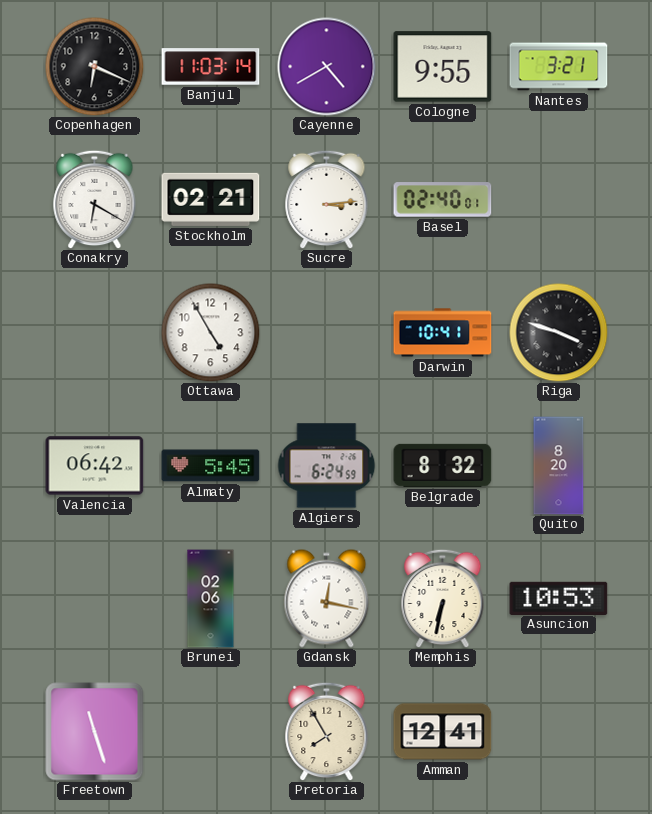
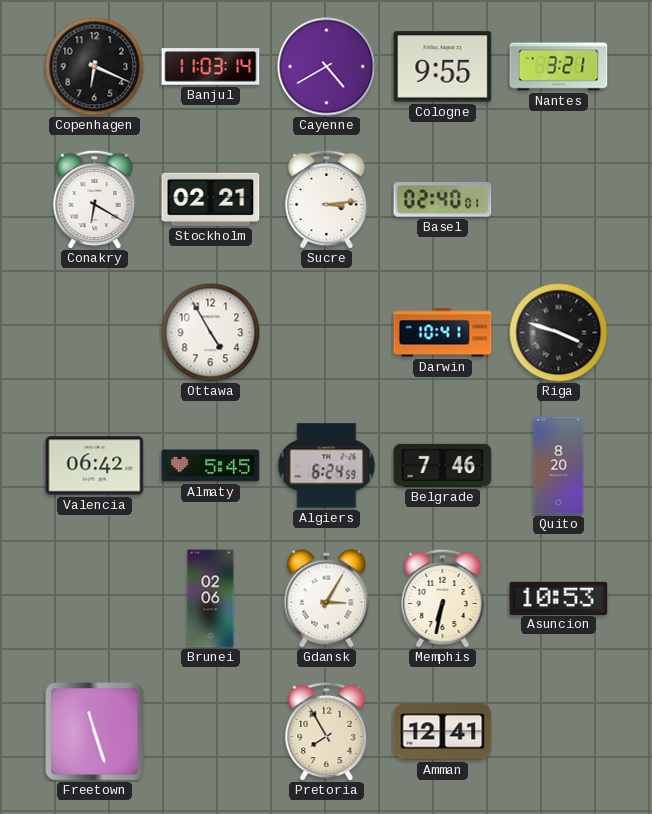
Belgrade: 8:32 -> 7:46
Gdansk: 12:17 -> 3:05
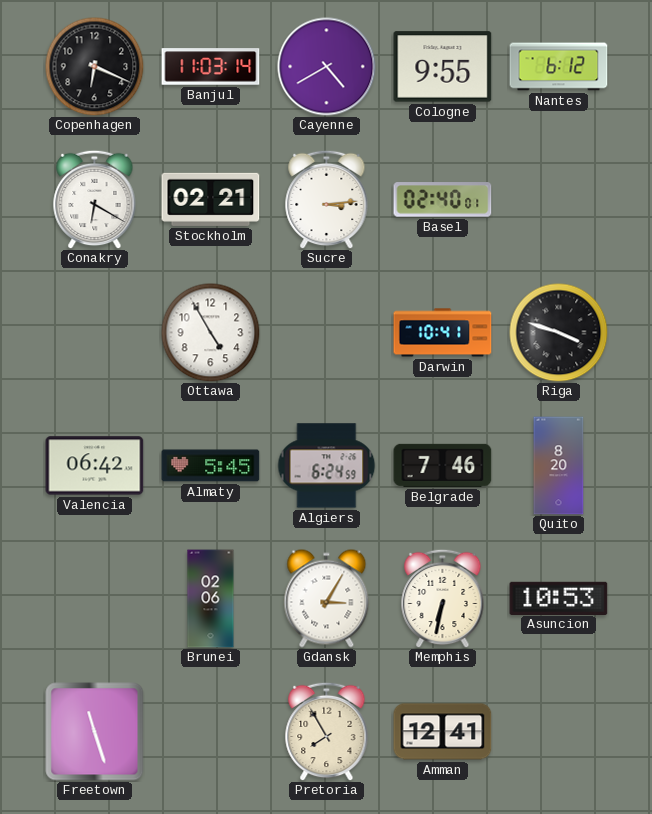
Nantes: 3:21 -> 6:12
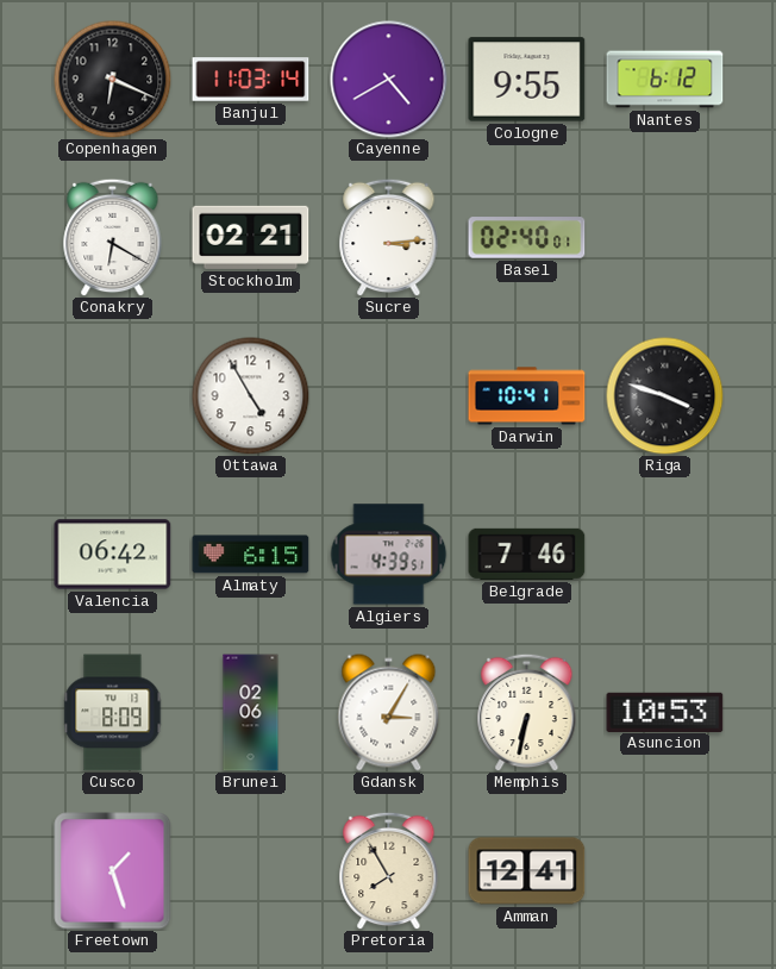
Almaty: 5:45 -> 6:15
Algiers: 6:24 -> 4:39
Quito: 8:20 -> none
Cusco: none -> 8:09
Freetown: 11:27 -> 1:27
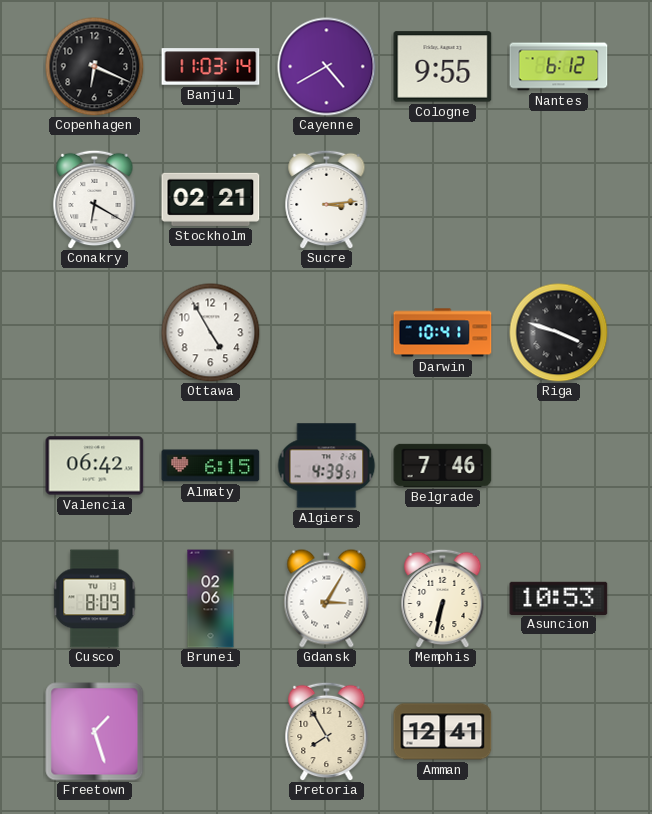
Basel: 02:40 -> none
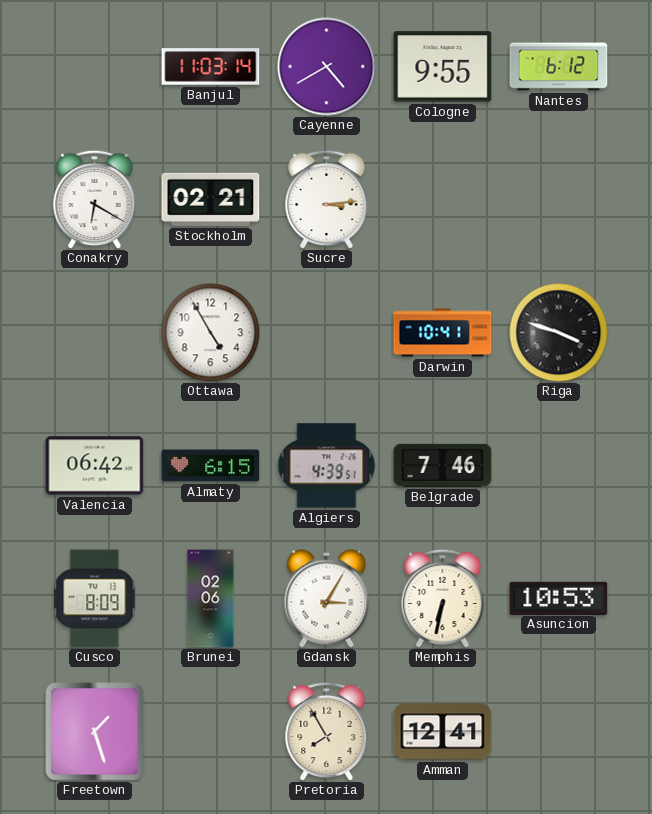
Copenhagen: 6:19 -> none
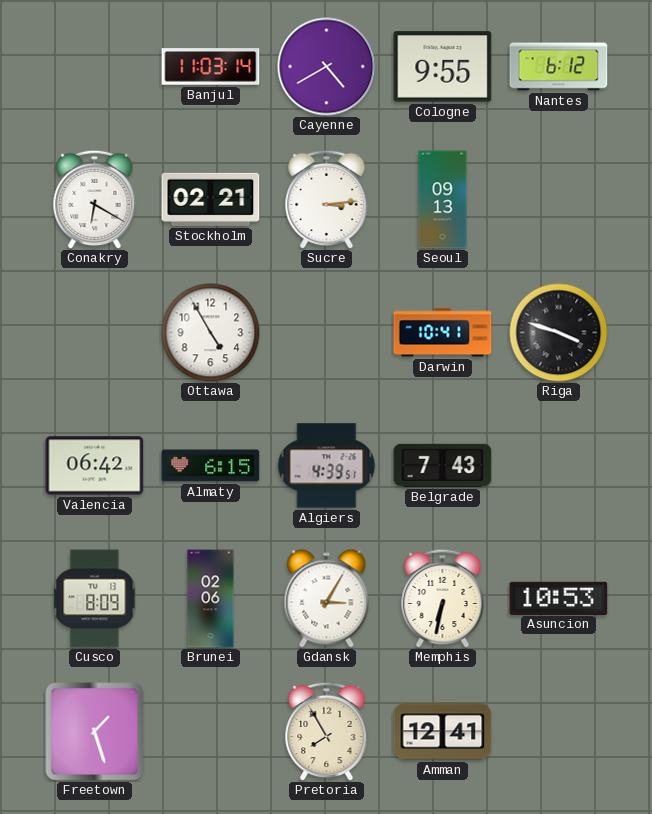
Seoul: none -> 09:13
Belgrade: 7:46 -> 7:43
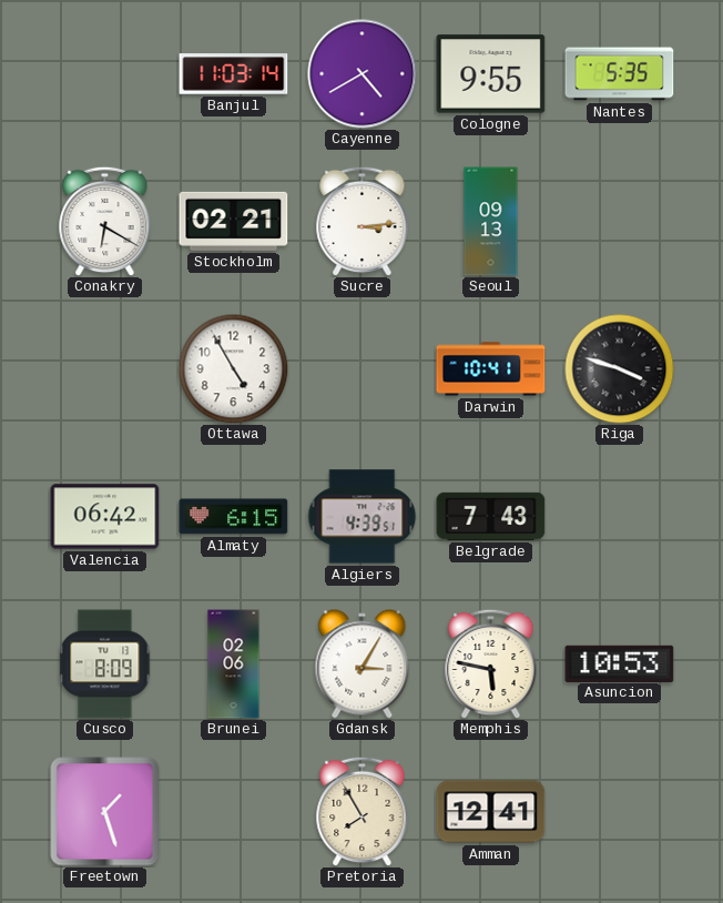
Nantes: 6:12 -> 5:35
Memphis: 6:32 -> 5:47
